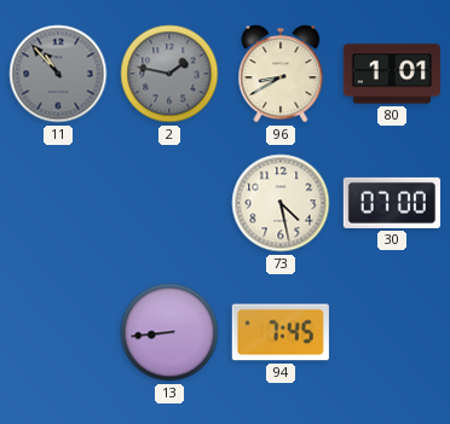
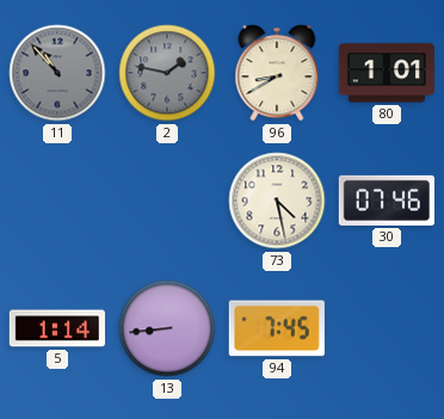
30: 07:00 -> 07:46
5: none -> 1:14
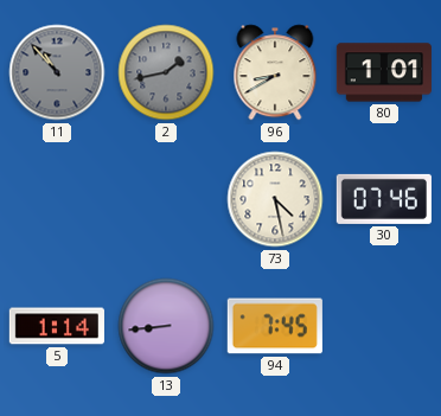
2: 1:47 -> 1:43
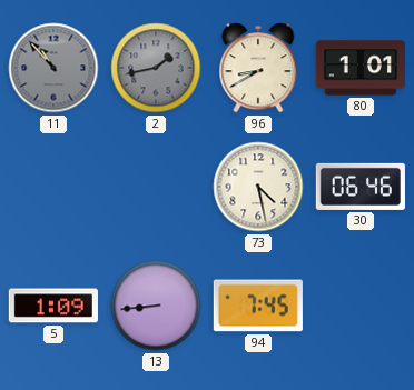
30: 07:46 -> 06:46
5: 1:14 -> 1:09
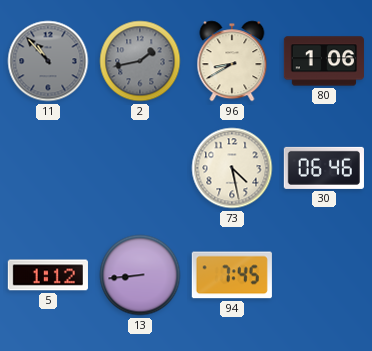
80: 1:01 -> 1:06
5: 1:09 -> 1:12
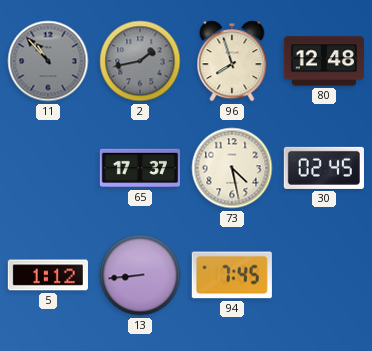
96: 8:40 -> 7:57
80: 1:06 -> 12:48
65: none -> 17:37
30: 06:46 -> 02:45
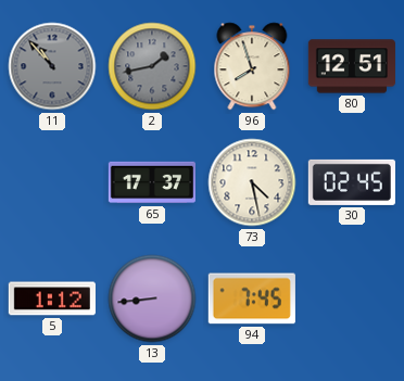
80: 12:48 -> 12:51
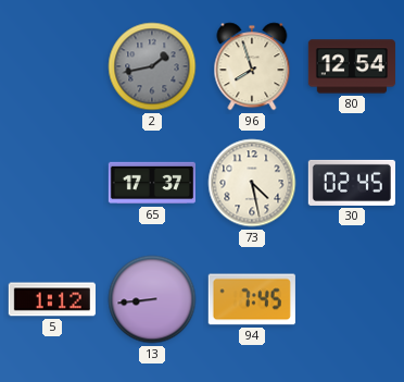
11: 10:53 -> none
80: 12:51 -> 12:54
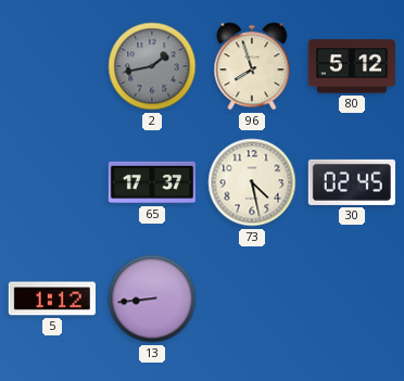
80: 12:54 -> 5:12
94: 7:45 -> none
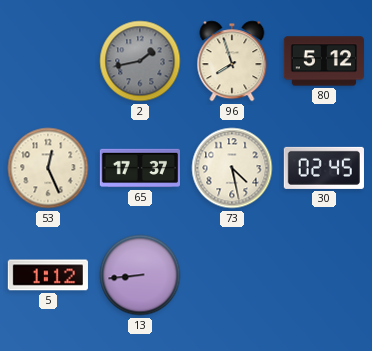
53: none -> 12:26
